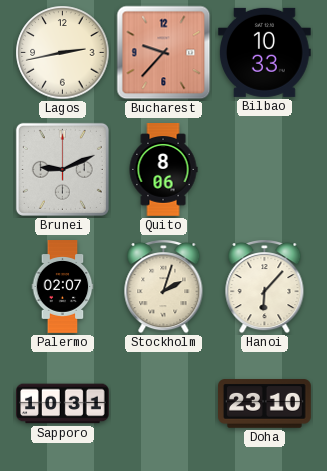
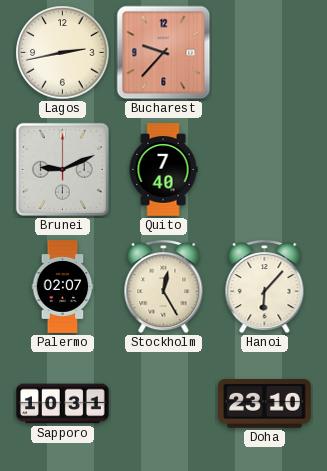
Bilbao: 10:33 -> none
Quito: 8:06 -> 7:40
Stockholm: 2:03 -> 12:25
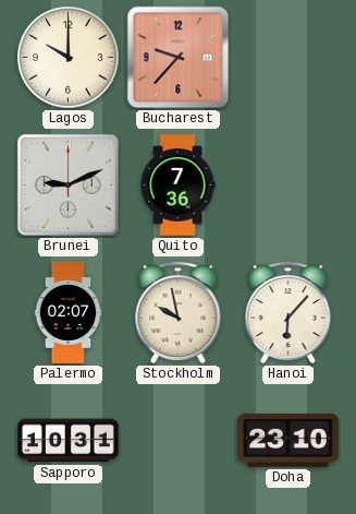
Lagos: 2:43 -> 10:00
Quito: 7:40 -> 7:36
Stockholm: 12:25 -> 9:58
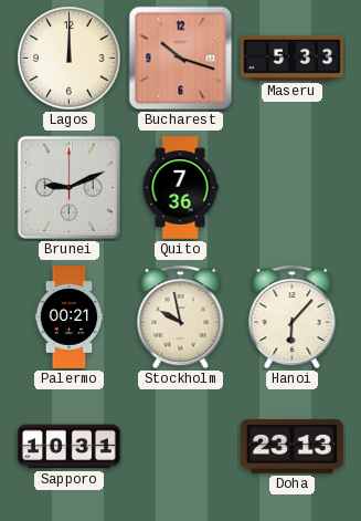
Lagos: 10:00 -> 12:00
Bucharest: 9:37 -> 10:18
Maseru: none -> 5:33
Palermo: 02:07 -> 00:21
Doha: 23:10 -> 23:13
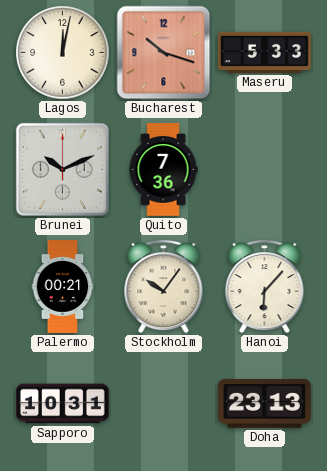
Lagos: 12:00 -> 12:02
Brunei: 9:11 -> 10:11
Stockholm: 9:58 -> 10:06
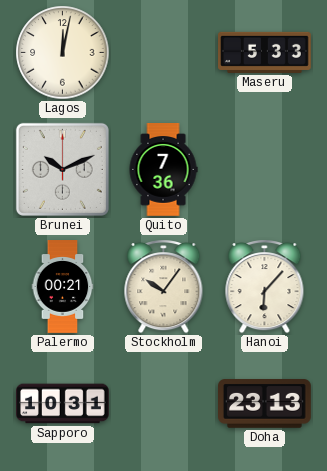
Bucharest: 10:18 -> none
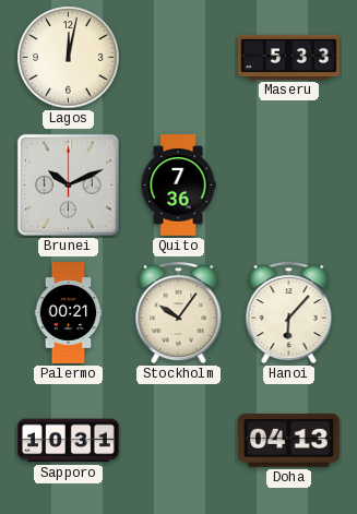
Doha: 23:13 -> 04:13
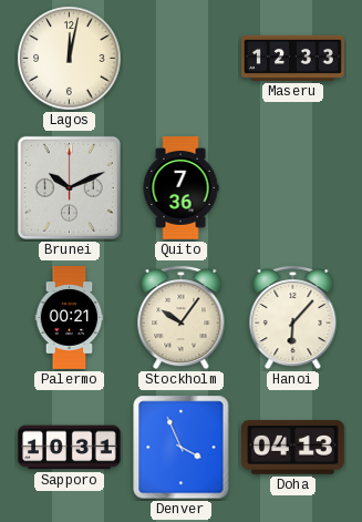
Maseru: 5:33 -> 12:33
Denver: none -> 3:56
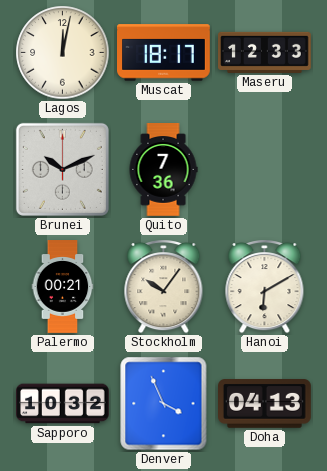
Muscat: none -> 18:17
Hanoi: 6:07 -> 6:10
Sapporo: 10:31 -> 10:32
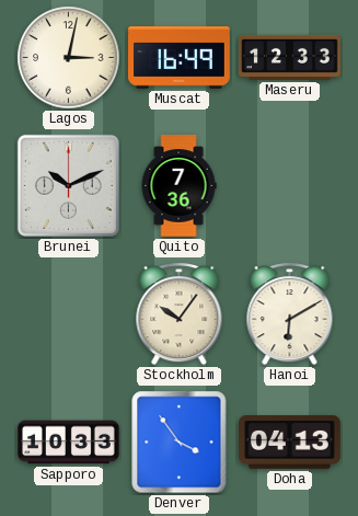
Lagos: 12:02 -> 3:02
Muscat: 18:17 -> 16:49
Palermo: 00:21 -> none
Sapporo: 10:32 -> 10:33
Denver: 3:56 -> 3:54
